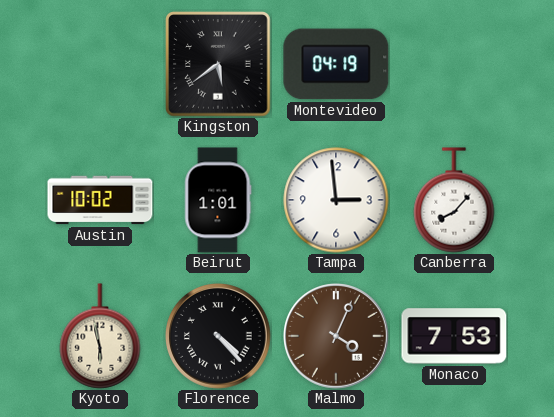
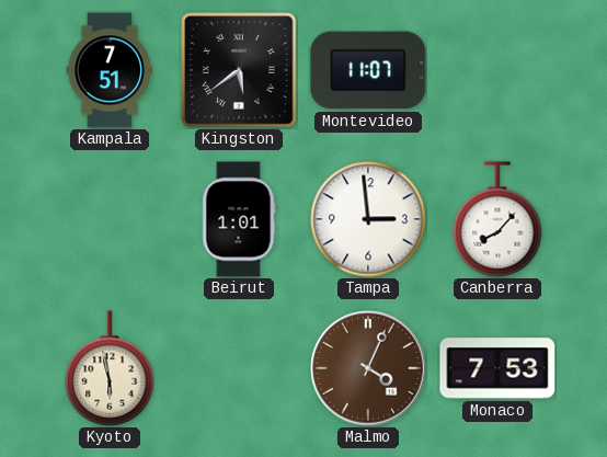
Kampala: none -> 7:51
Montevideo: 04:19 -> 11:07
Austin: 10:02 -> none
Florence: 4:23 -> none
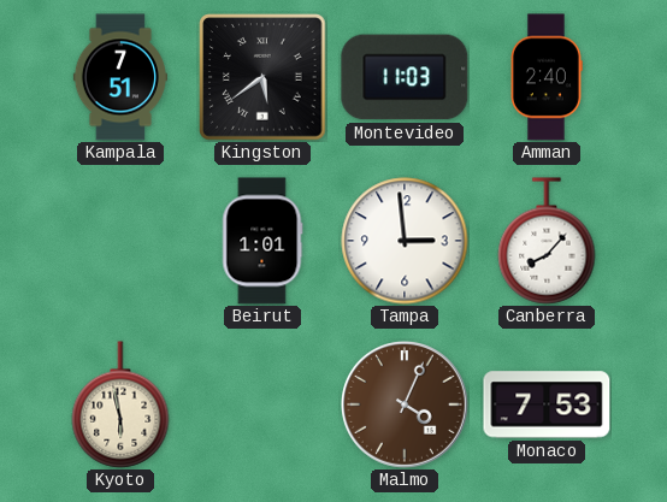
Montevideo: 11:07 -> 11:03
Amman: none -> 2:40
